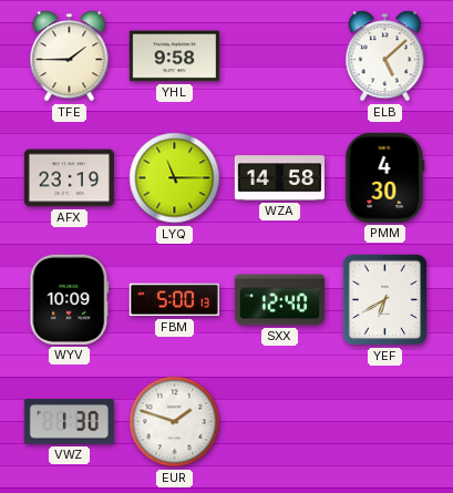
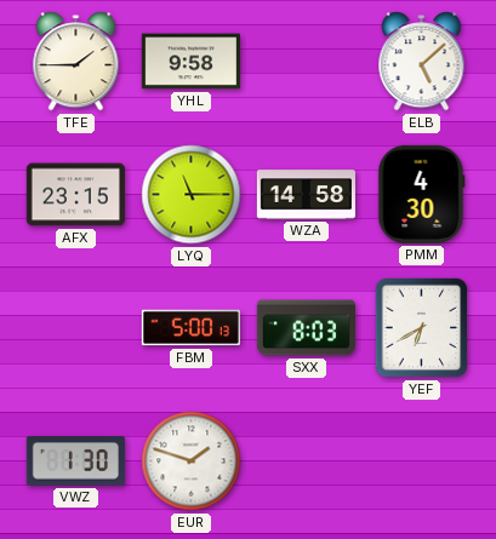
AFX: 23:19 -> 23:15
WYV: 10:09 -> none
SXX: 12:40 -> 8:03
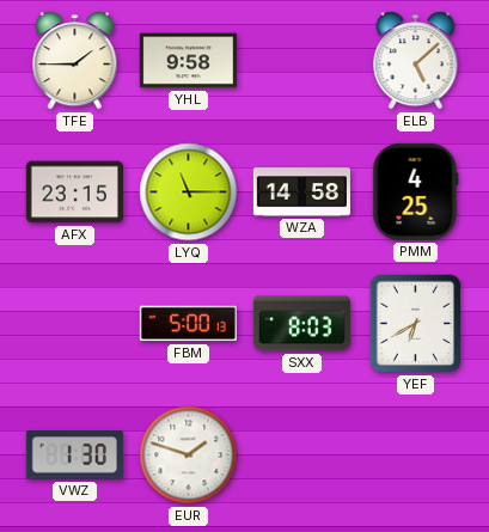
PMM: 4:30 -> 4:25
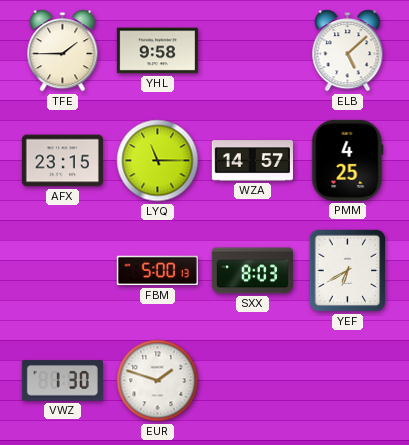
WZA: 14:58 -> 14:57
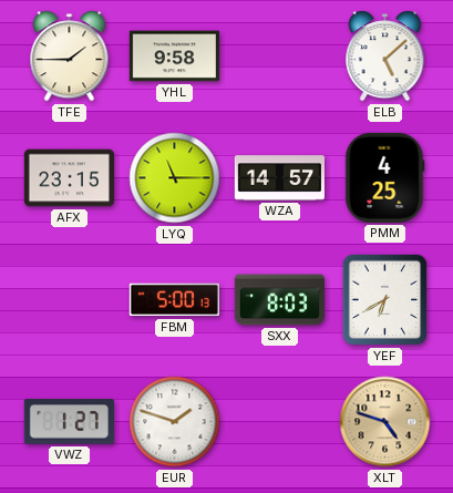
VWZ: 1:30 -> 1:27
XLT: none -> 4:48
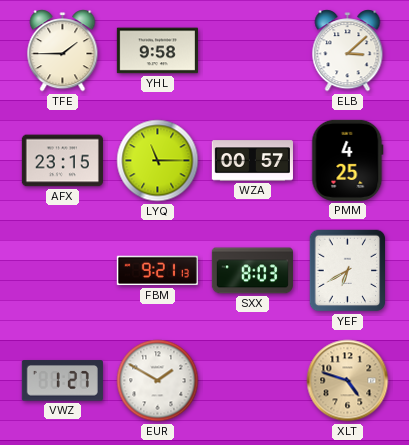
ELB: 5:08 -> 3:08
WZA: 14:57 -> 00:57
FBM: 5:00 -> 9:21
EUR: 1:48 -> 1:50
